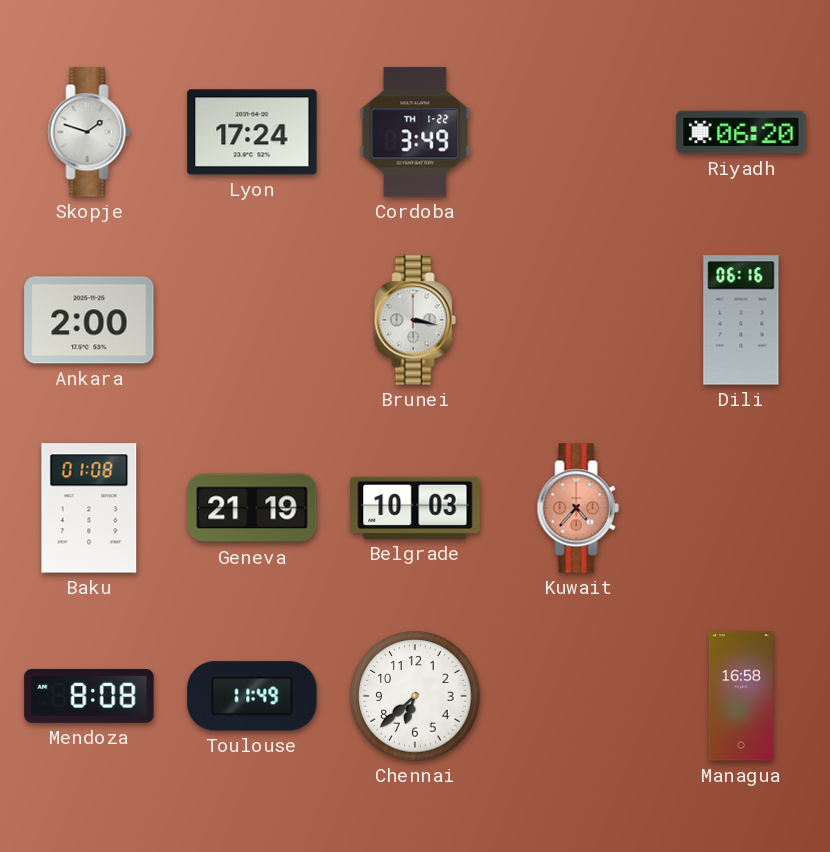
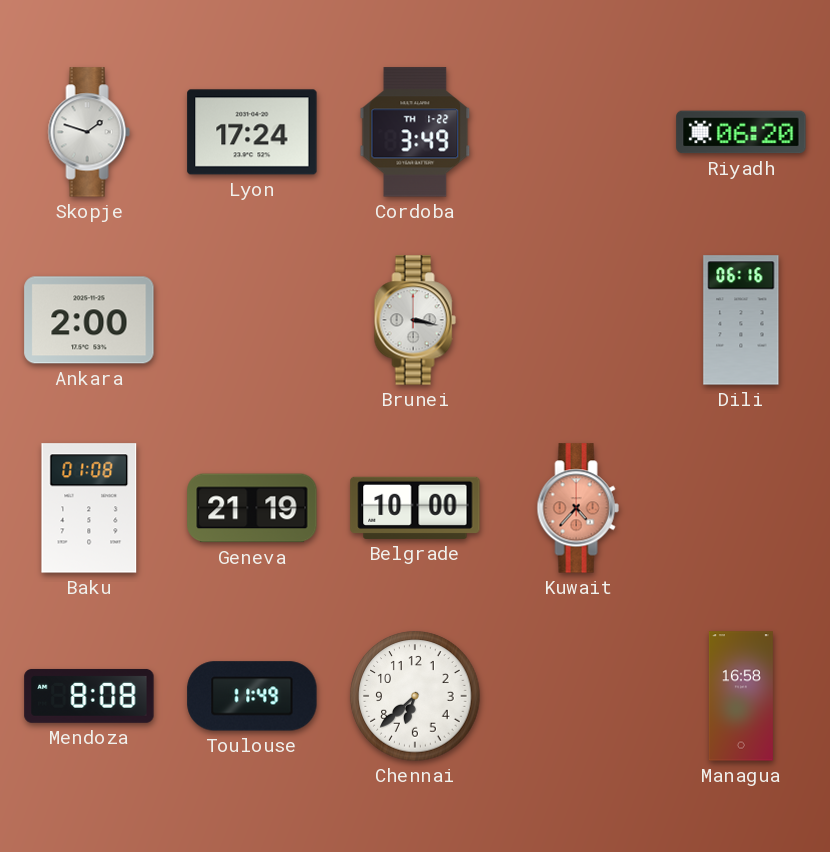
Belgrade: 10:03 -> 10:00
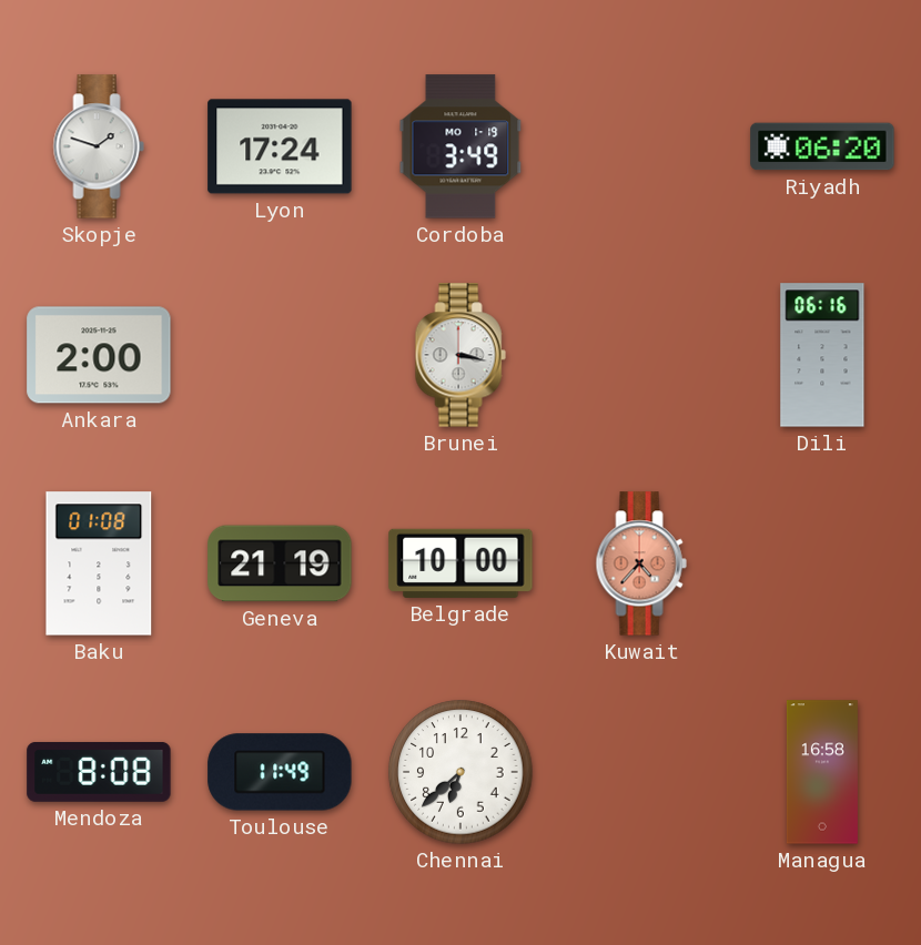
Cordoba date: TH 1-22 -> MO 1-19
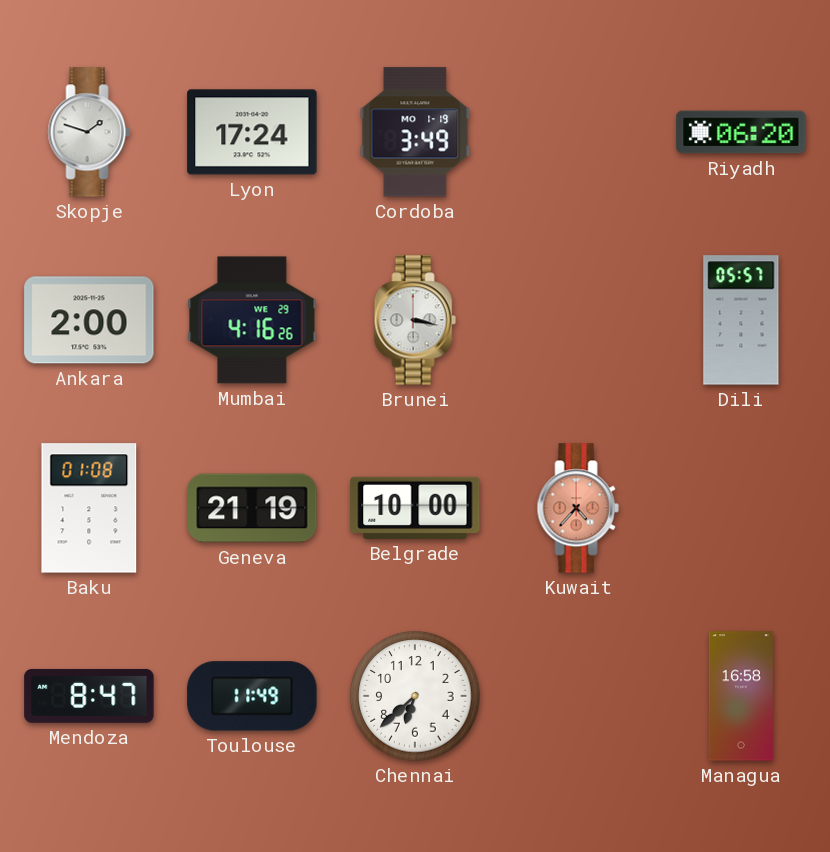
Mumbai: none -> 4:16
Dili: 06:16 -> 05:57
Mendoza: 8:08 -> 8:47
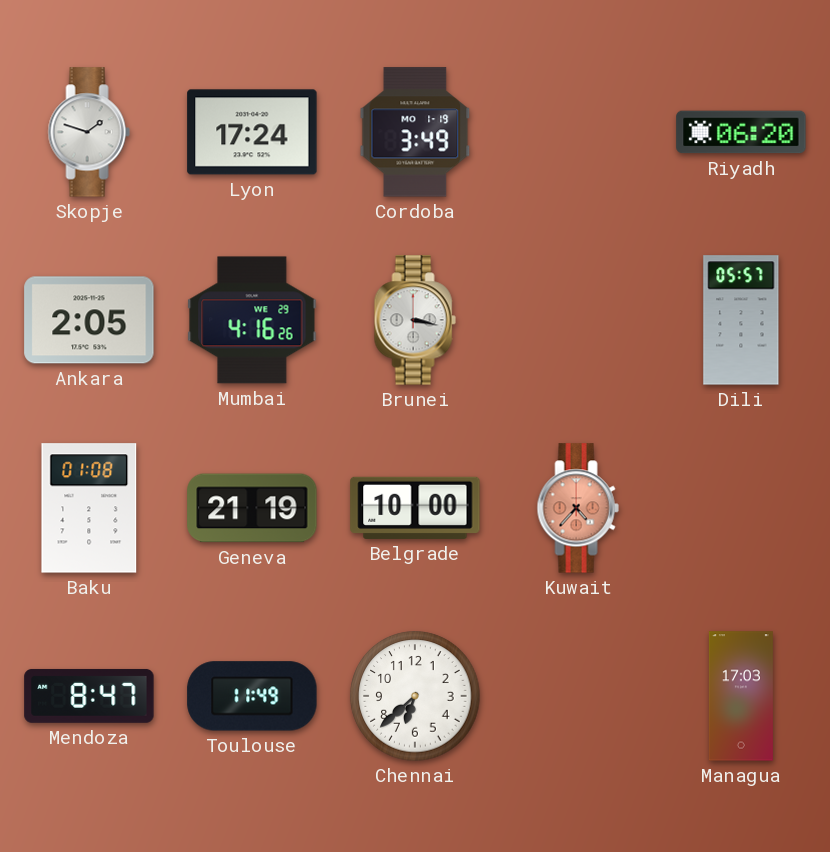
Ankara: 2:00 -> 2:05
Managua: 16:58 -> 17:03
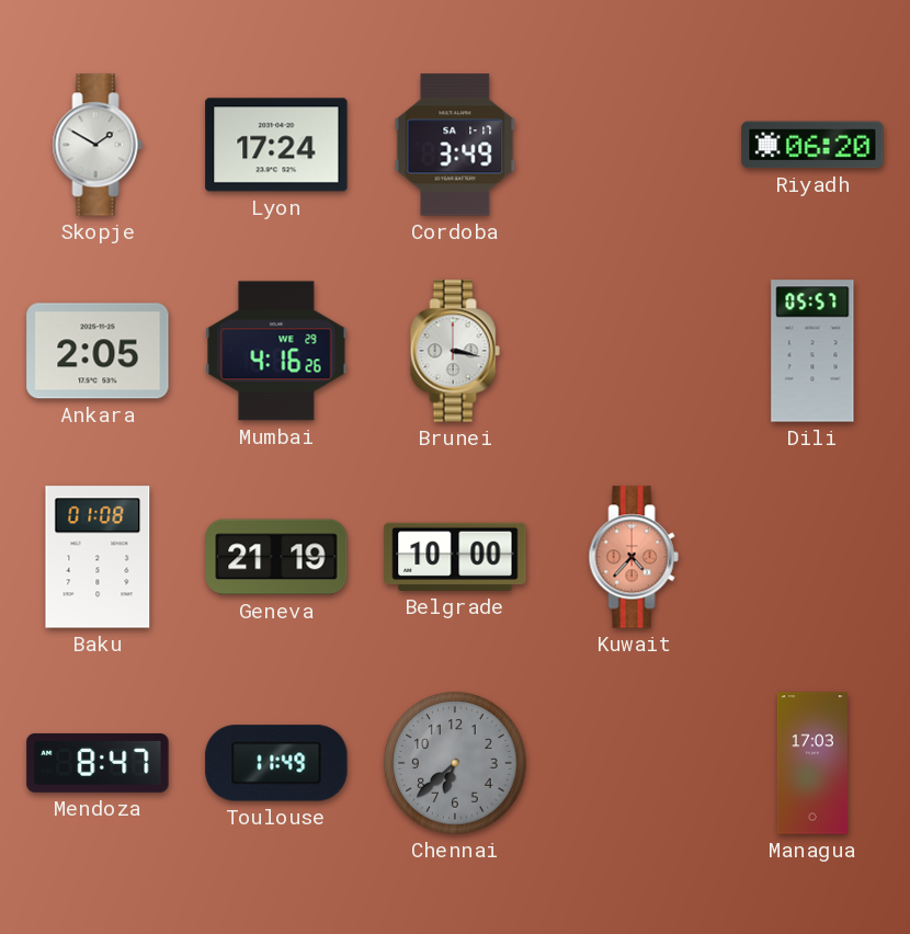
Skopje: 1:48 -> 1:50
Cordoba date: MO 1-19 -> SA 1-17
Chennai dial: white -> grey
